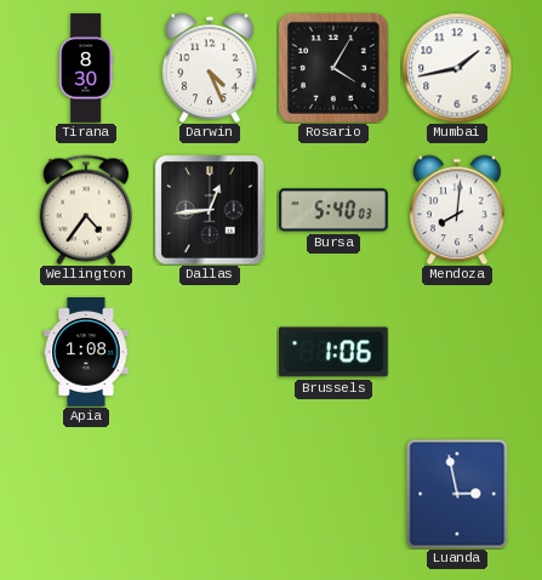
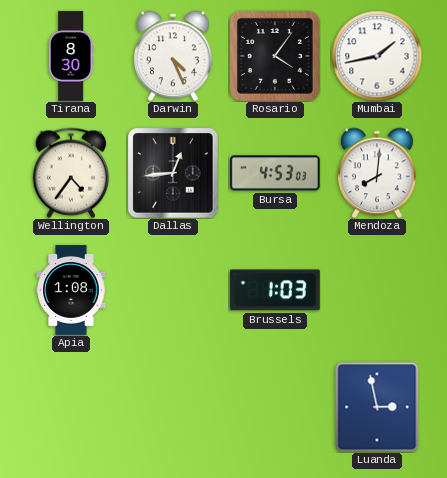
Rosario: 4:05 -> 4:06
Bursa: 5:40 -> 4:53
Brussels: 1:06 -> 1:03
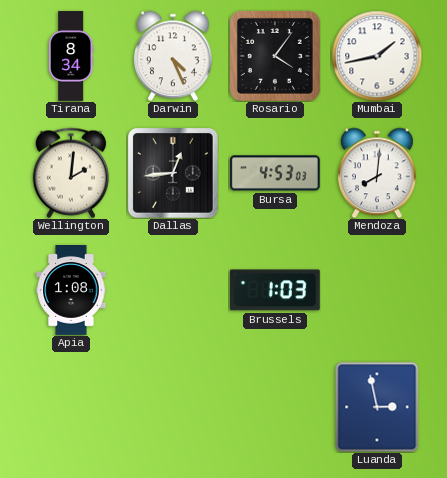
Tirana: 8:30 -> 8:34
Wellington: 4:36 -> 2:01
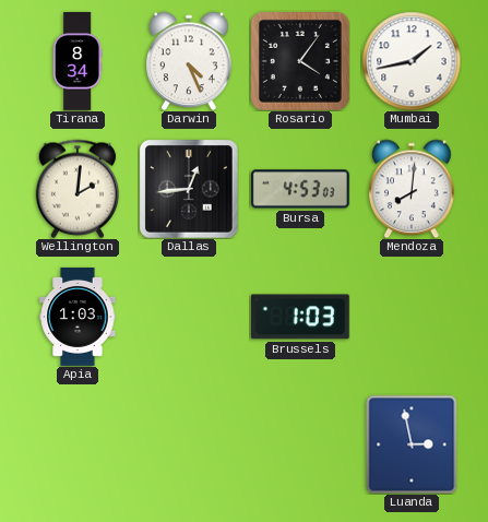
Apia: 1:08 -> 1:03
